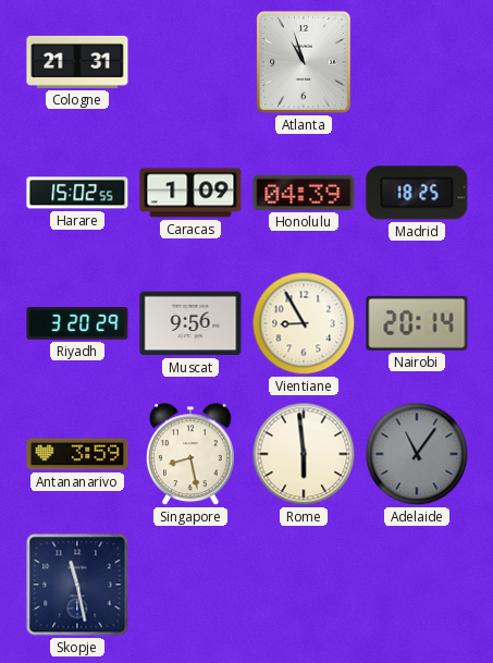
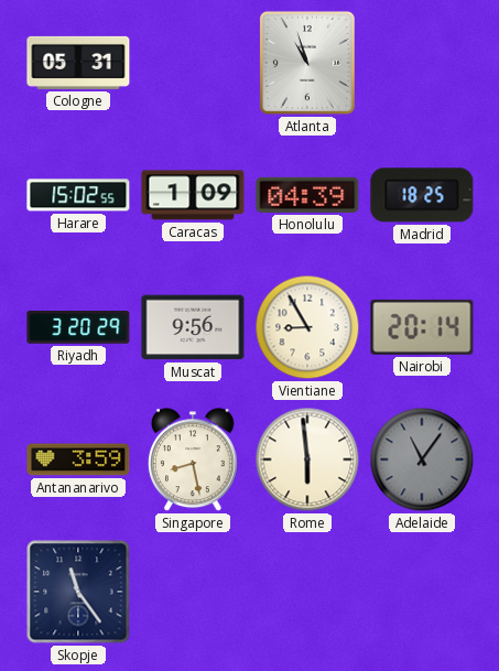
Cologne: 21:31 -> 05:31
Skopje: 11:28 -> 11:24
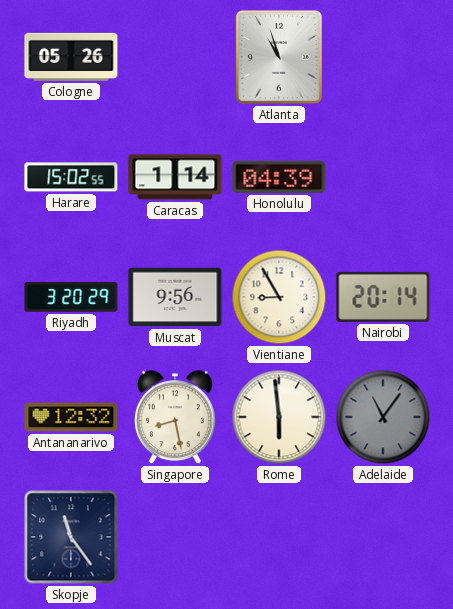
Cologne: 05:31 -> 05:26
Caracas: 1:09 -> 1:14
Madrid: 18:25 -> none
Antananarivo: 3:59 -> 12:32
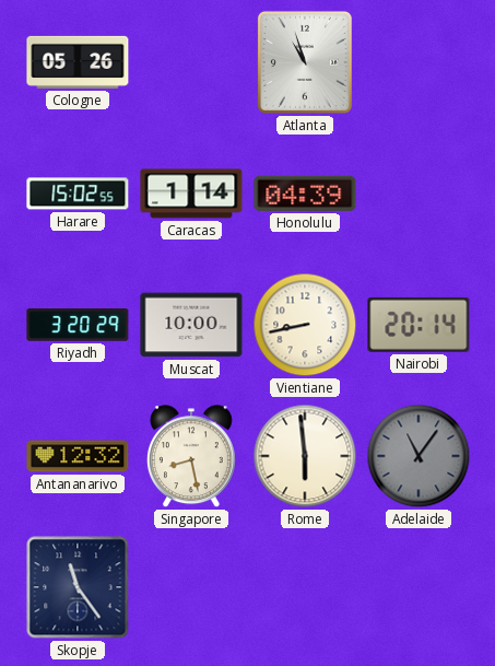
Muscat: 9:56 -> 10:00
Vientiane: 8:55 -> 8:43
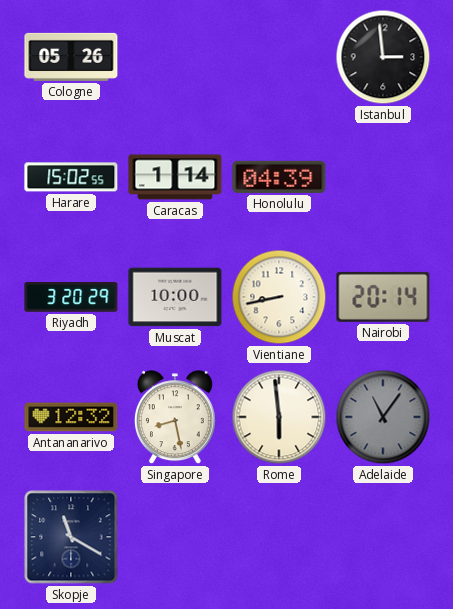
Atlanta: 10:57 -> none
Istanbul: none -> 2:59
Skopje: 11:24 -> 11:20
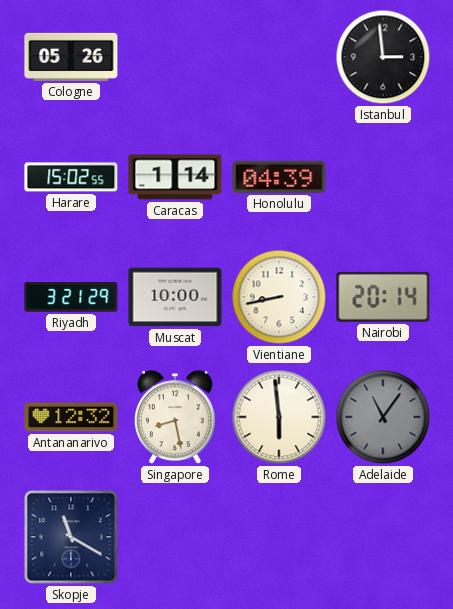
Riyadh: 3:20 -> 3:21
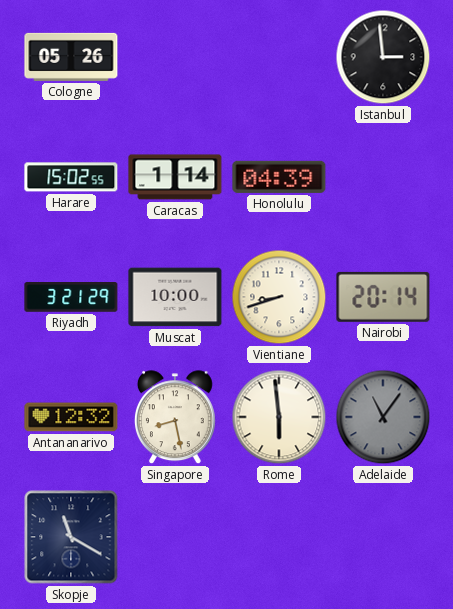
Vientiane: 8:43 -> 8:42
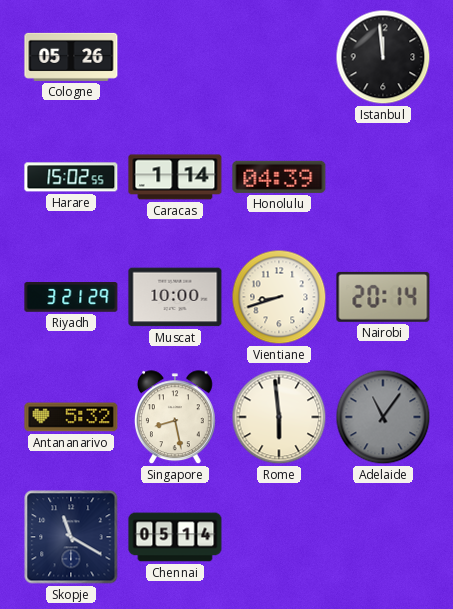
Istanbul: 2:59 -> 11:59
Antananarivo: 12:32 -> 5:32
Chennai: none -> 05:14
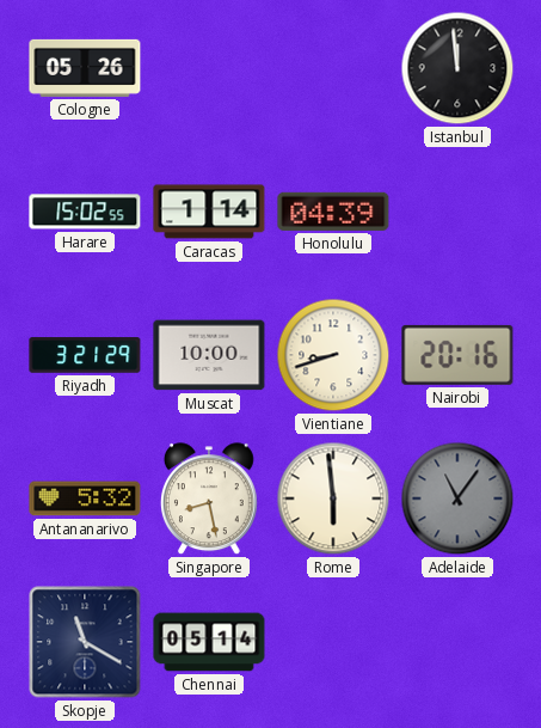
Nairobi: 20:14 -> 20:16
